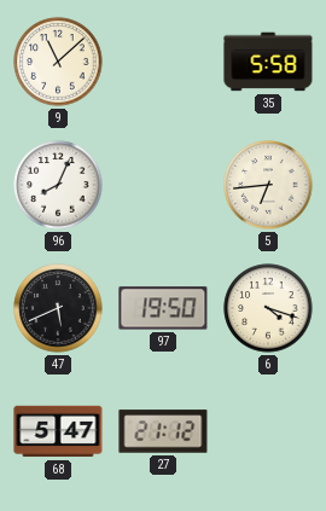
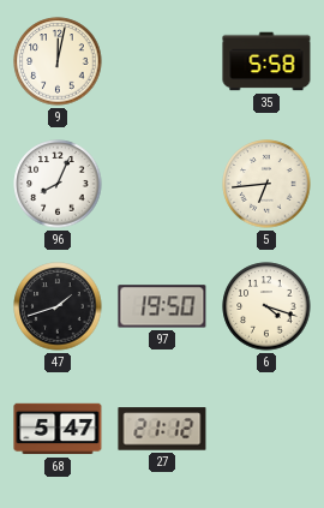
9: 11:08 -> 12:02
47: 5:41 -> 1:42
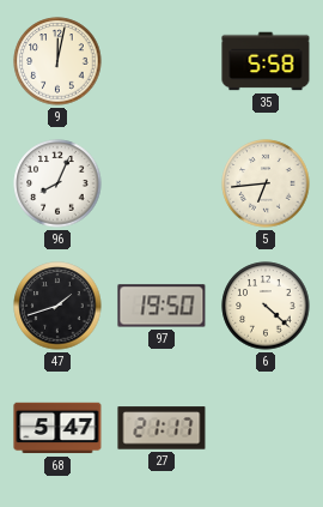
6: 4:18 -> 4:22
27: 21:12 -> 21:17
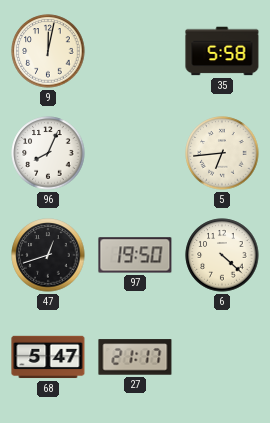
47: 1:42 -> 12:42
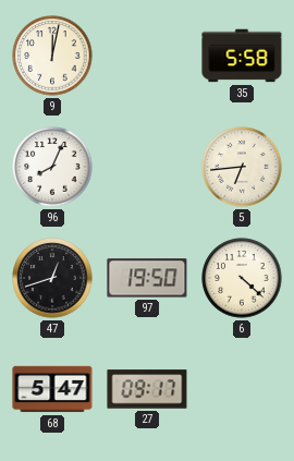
27: 21:17 -> 09:17
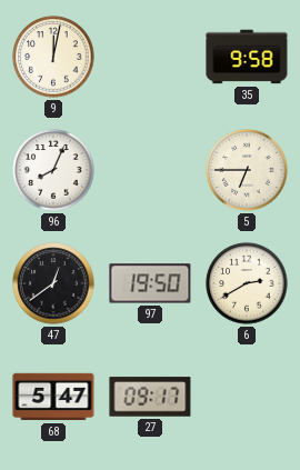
35: 5:58 -> 9:58
5: 6:44 -> 6:45
47: 12:42 -> 12:39
6: 4:22 -> 2:40
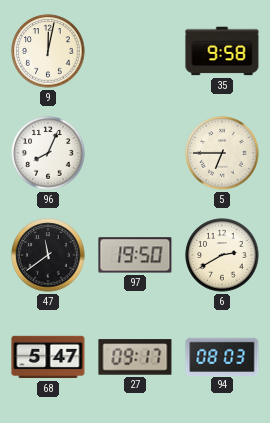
47: 12:39 -> 11:39
94: none -> 08:03
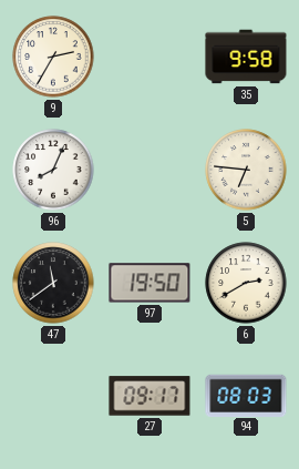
9: 12:02 -> 2:35
5: 6:45 -> 6:46
68: 5:47 -> none
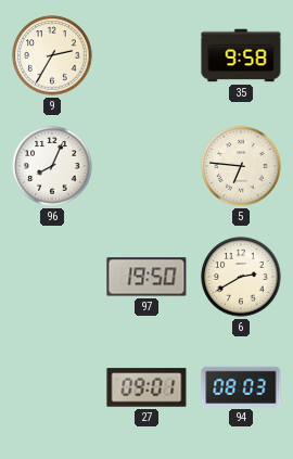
47: 11:39 -> none
27: 09:17 -> 09:01
